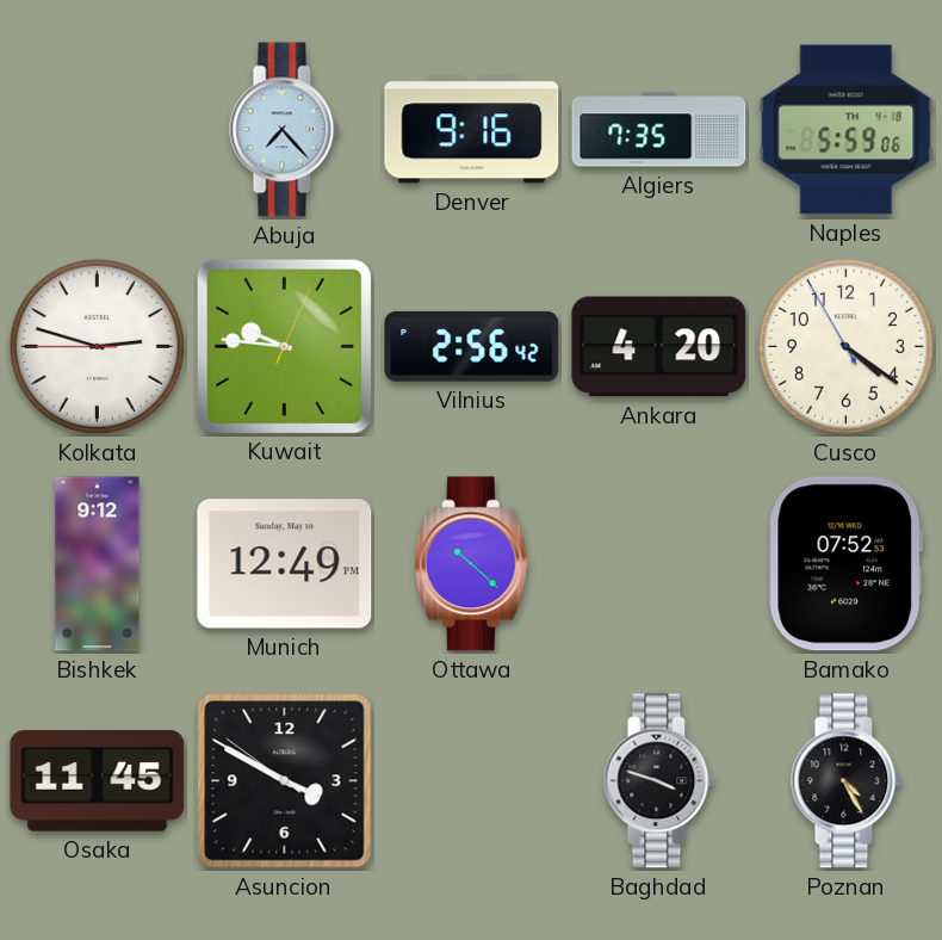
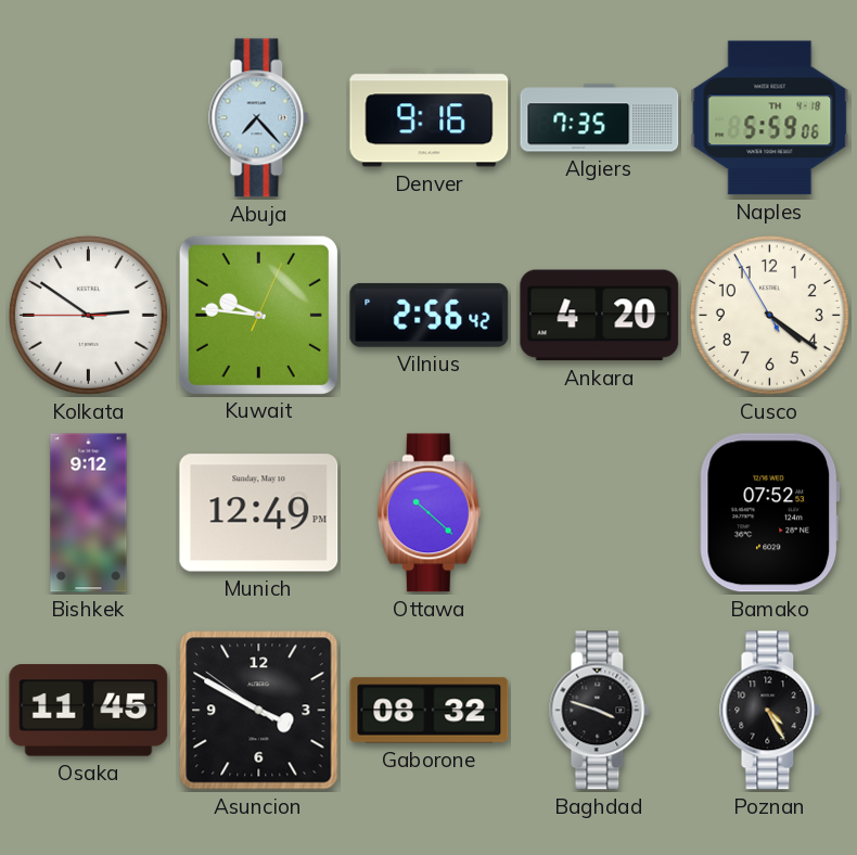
Kolkata: 2:47 -> 2:50
Gaborone: none -> 08:32
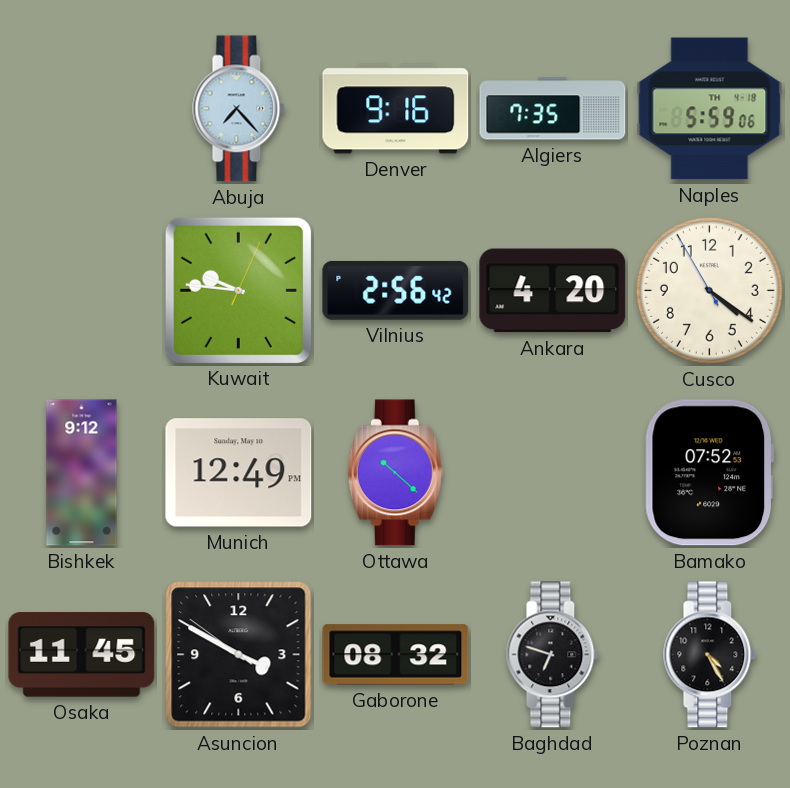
Kolkata: 2:50 -> none
Baghdad: 3:48 -> 6:48
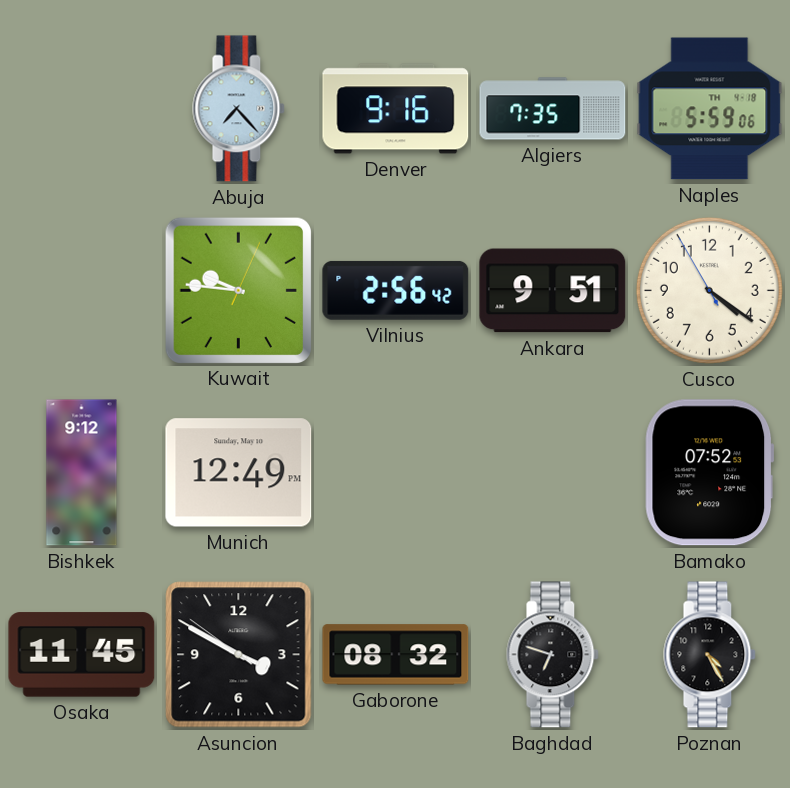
Ankara: 4:20 -> 9:51
Ottawa: 10:22 -> none
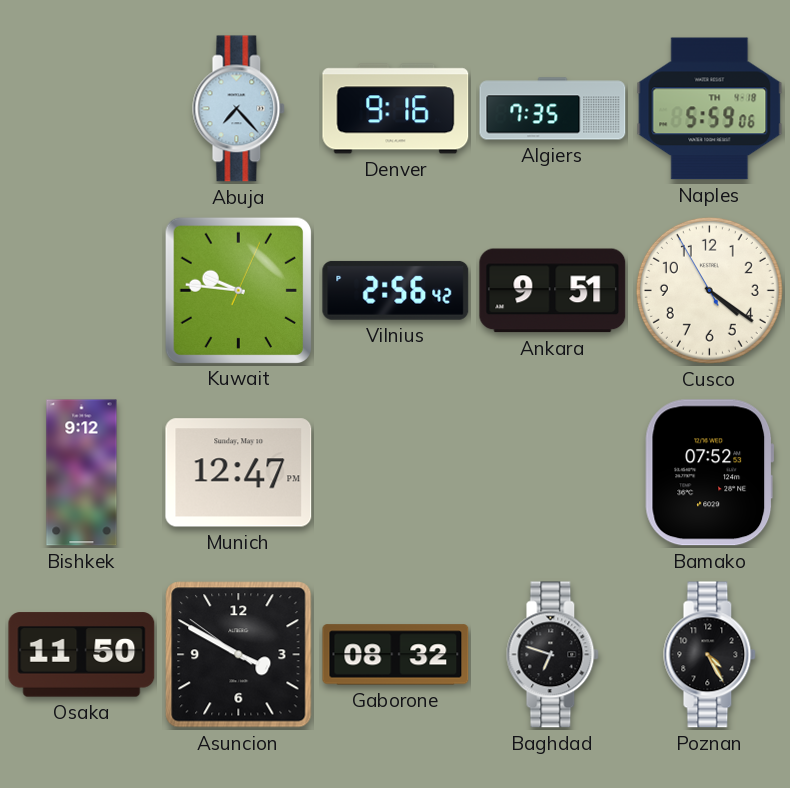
Munich: 12:49 -> 12:47
Osaka: 11:45 -> 11:50
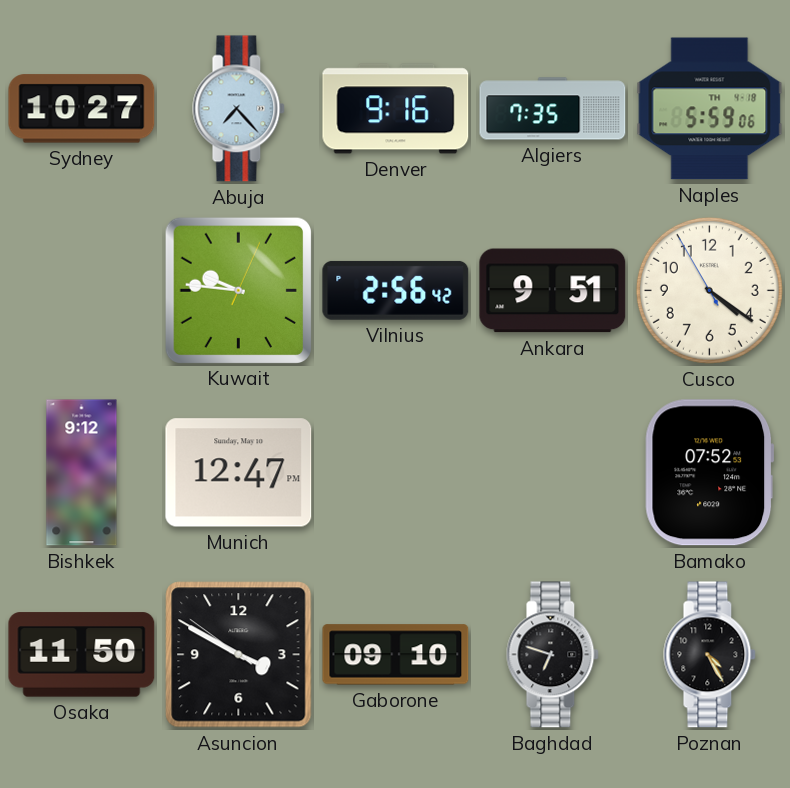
Sydney: none -> 10:27
Gaborone: 08:32 -> 09:10
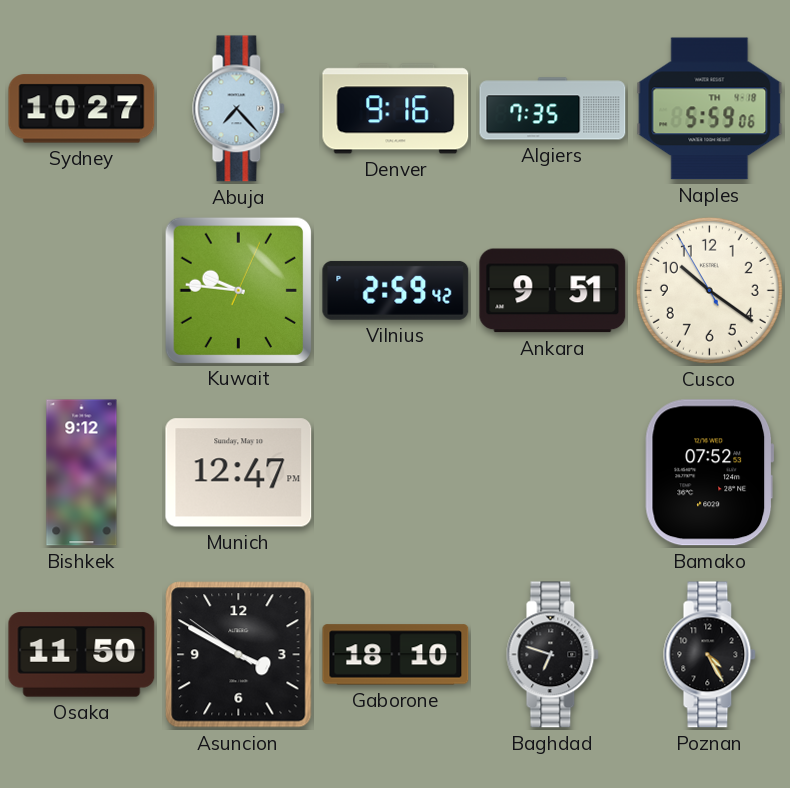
Vilnius: 2:56 -> 2:59
Cusco: 4:20 -> 10:20
Gaborone: 09:10 -> 18:10
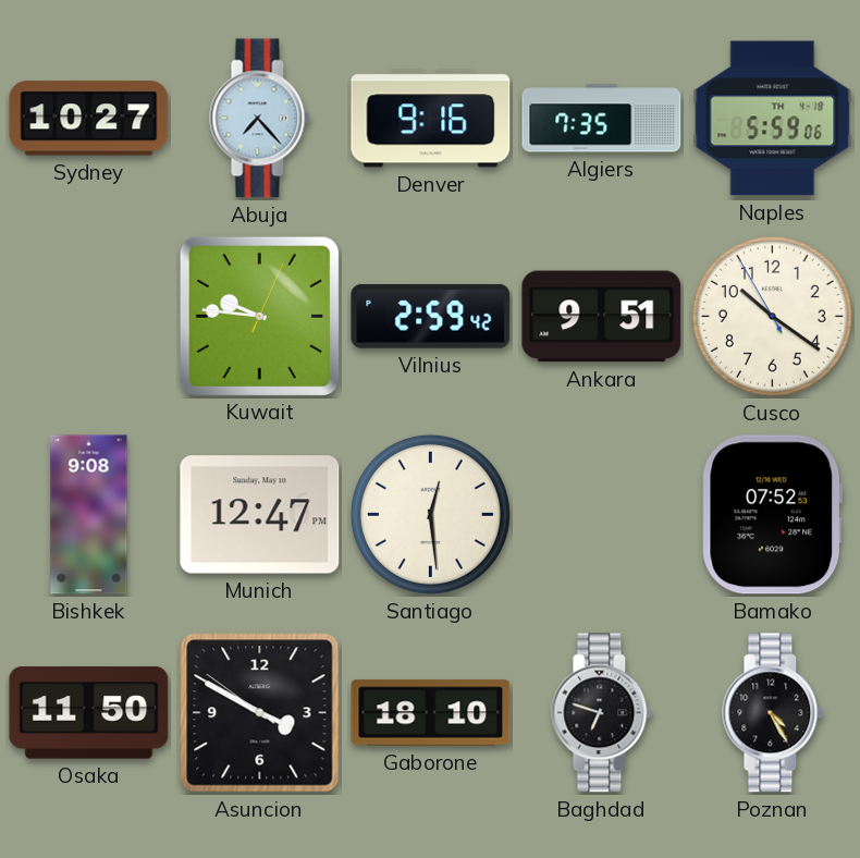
Bishkek: 9:12 -> 9:08
Santiago: none -> 12:29
